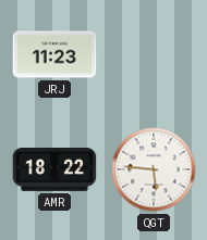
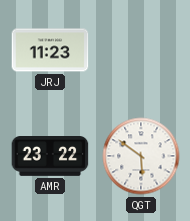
AMR: 18:22 -> 23:22
QGT: 5:46 -> 5:51
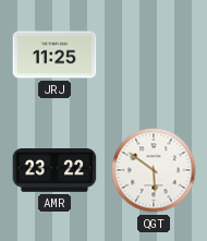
JRJ: 11:23 -> 11:25
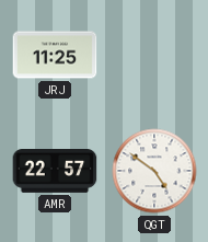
AMR: 23:22 -> 22:57
QGT: 5:51 -> 4:51
